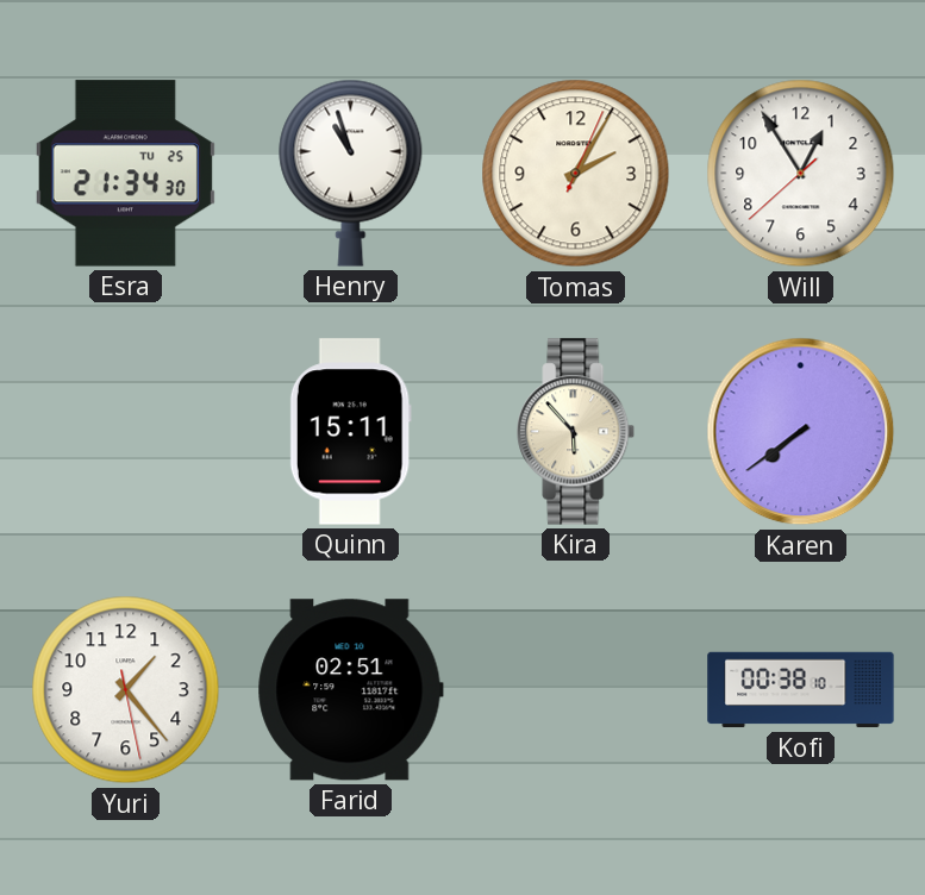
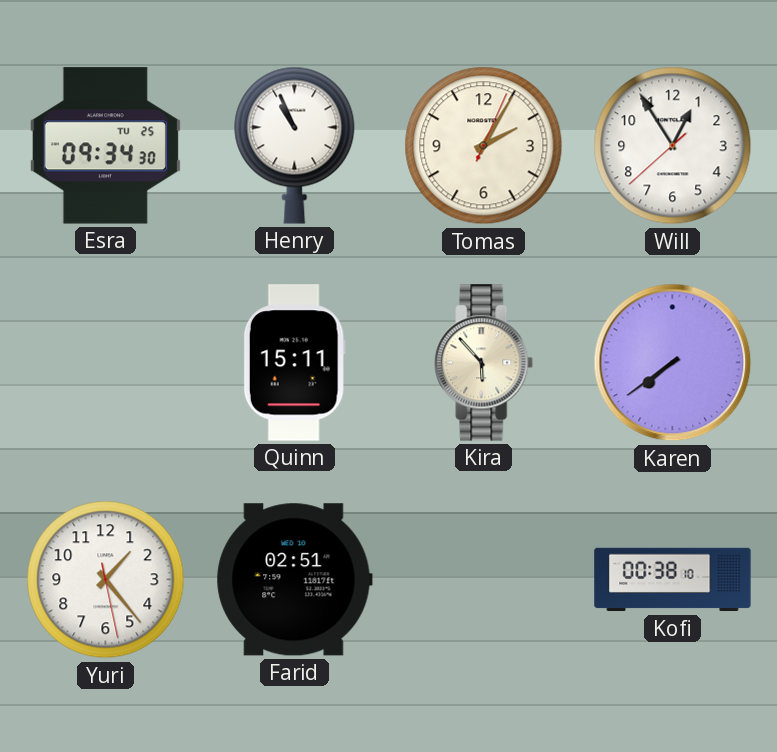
Esra: 21:34 -> 09:34
Henry: 10:57 -> 10:56
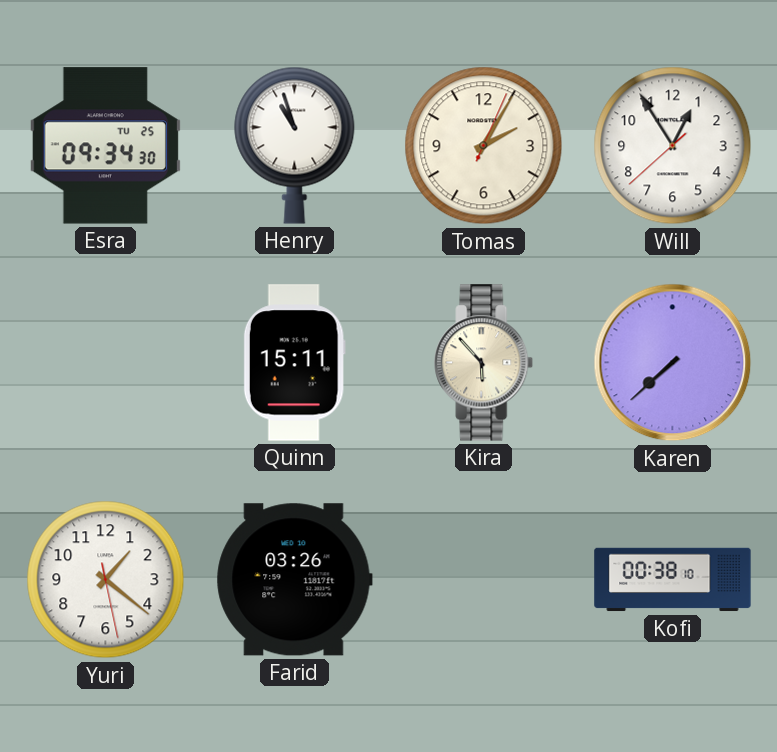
Henry: 10:56 -> 10:57
Karen: 7:39 -> 7:38
Yuri: 1:23 -> 1:21
Farid: 02:51 -> 03:26
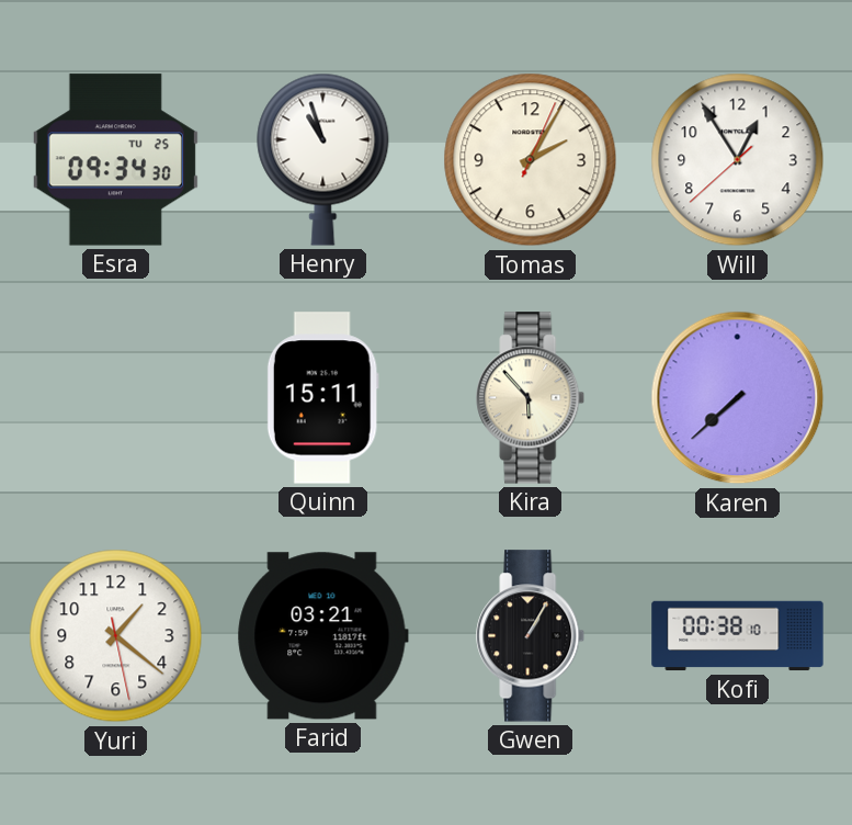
Farid: 03:26 -> 03:21
Gwen: none -> 1:05
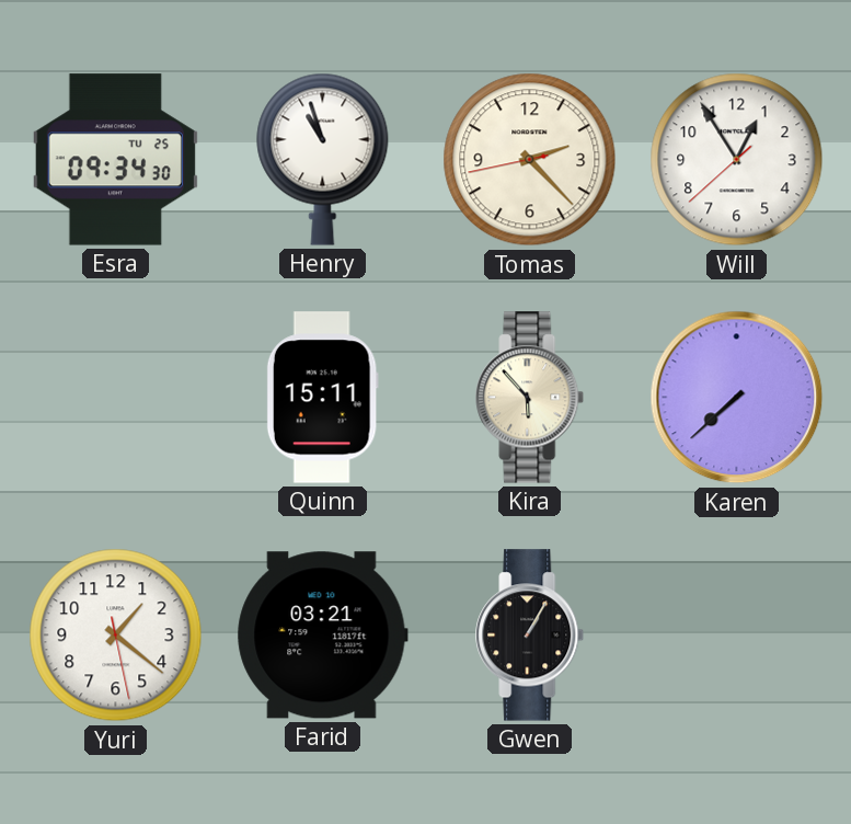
Tomas: 2:05 -> 2:22
Kofi: 00:38 -> none
